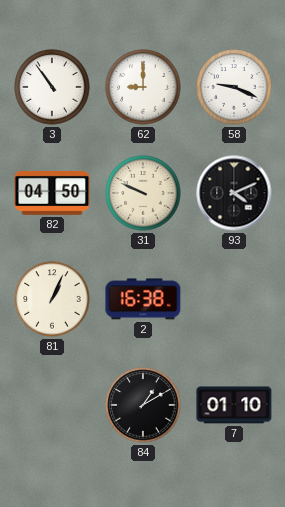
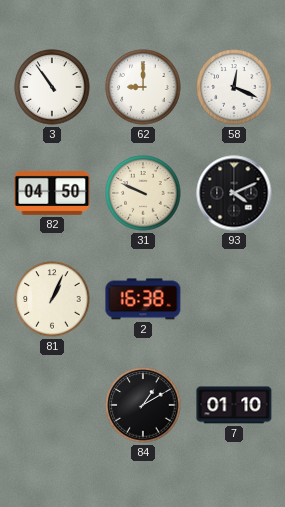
58: 9:19 -> 12:19
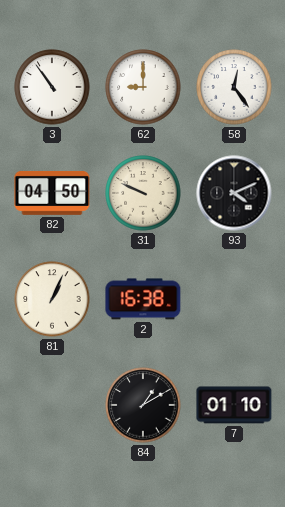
58: 12:19 -> 12:24
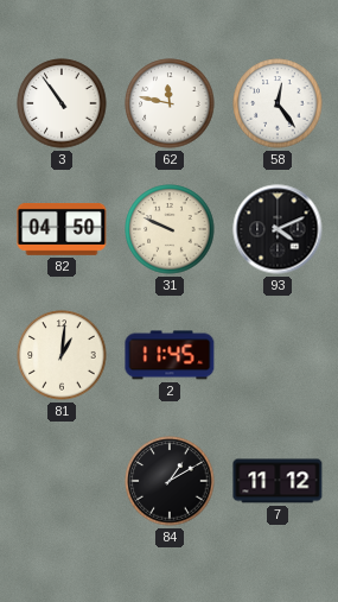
62: 9:00 -> 11:47
81: 1:04 -> 1:01
2: 16:38 -> 11:45
7: 01:10 -> 11:12
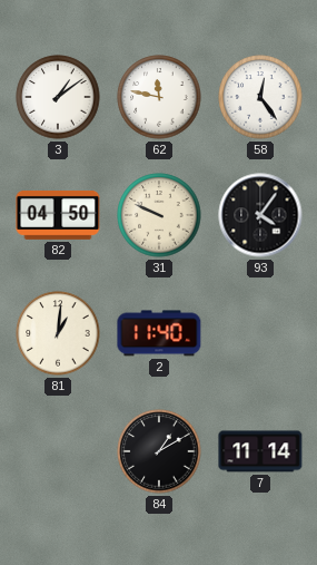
3: 10:54 -> 1:09
93: 4:11 -> 4:06
2: 11:45 -> 11:40
7: 11:12 -> 11:14
